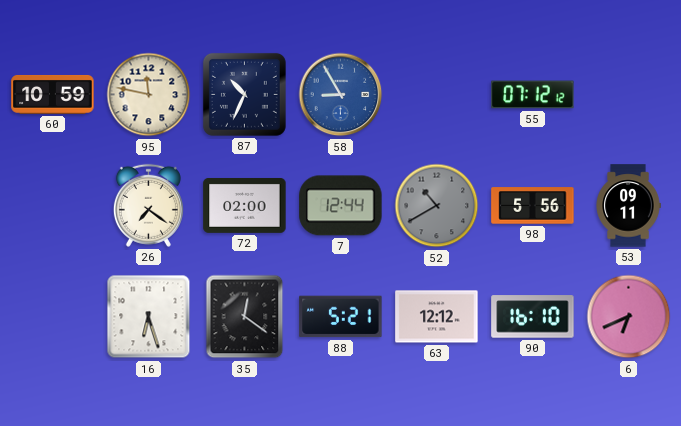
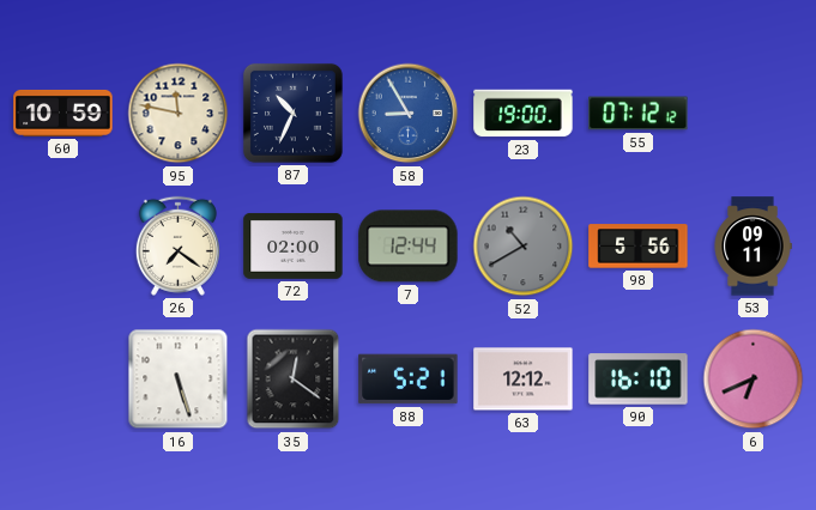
23: none -> 19:00
16: 6:27 -> 5:27
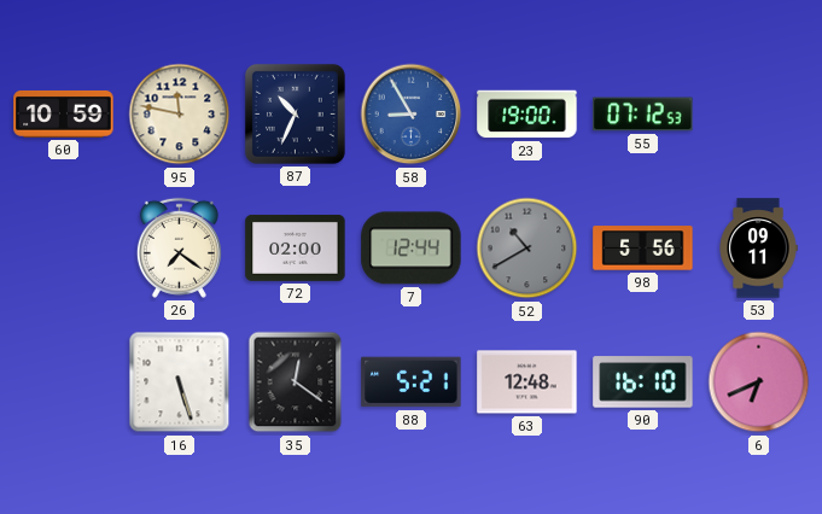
55: 07:12:12 -> 07:12:53
63: 12:12 -> 12:48
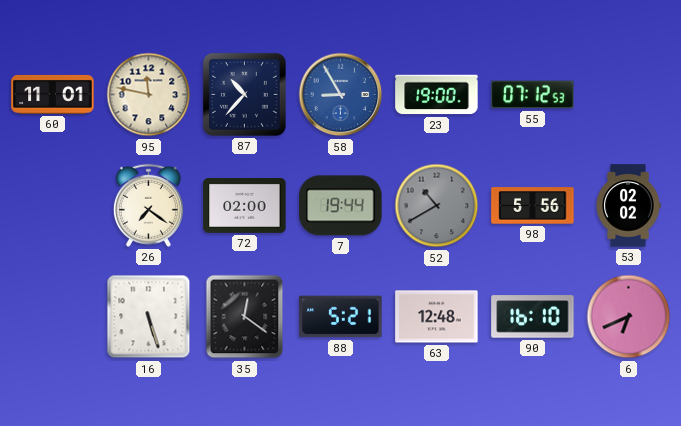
60: 10:59 -> 11:01
87: 10:34 -> 10:37
7: 12:44 -> 19:44
53: 09:11 -> 02:02
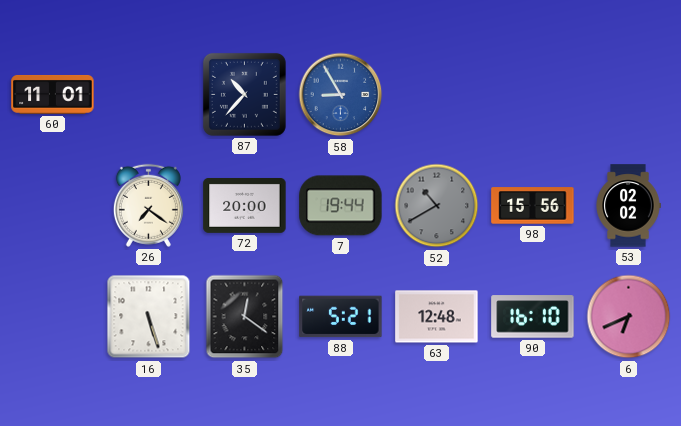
95: 11:47 -> none
23: 19:00 -> none
55: 07:12 -> none
72: 02:00 -> 20:00
98: 5:56 -> 15:56
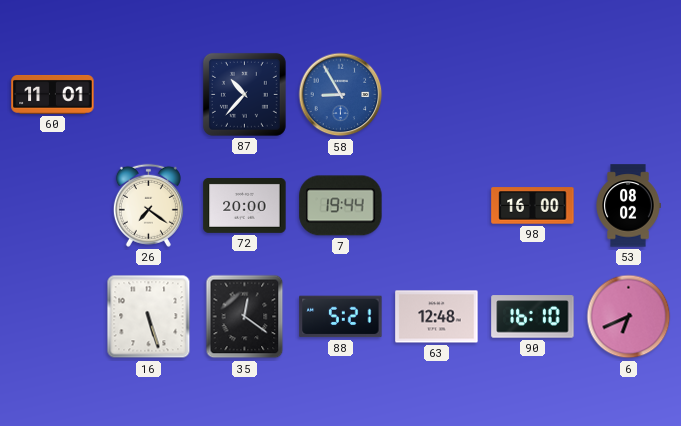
52: 10:40 -> none
98: 15:56 -> 16:00
53: 02:02 -> 08:02
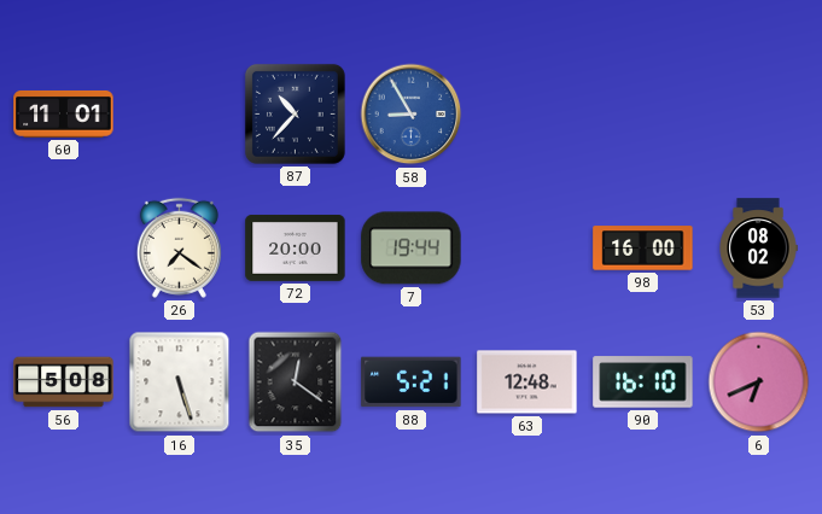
56: none -> 5:08
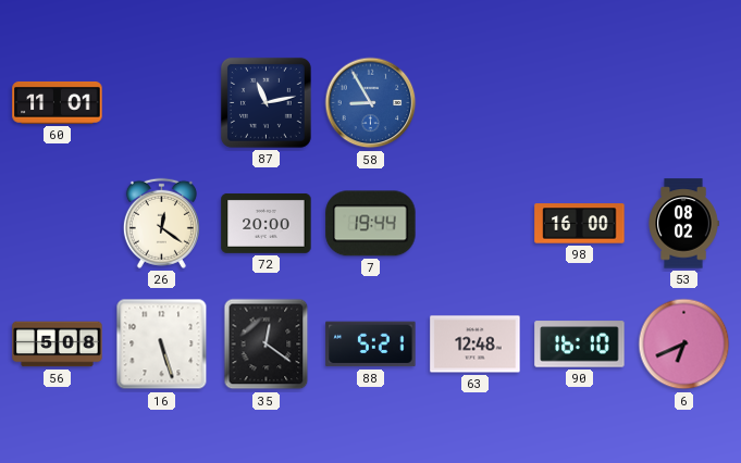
87: 10:37 -> 11:13
26: 7:21 -> 12:21
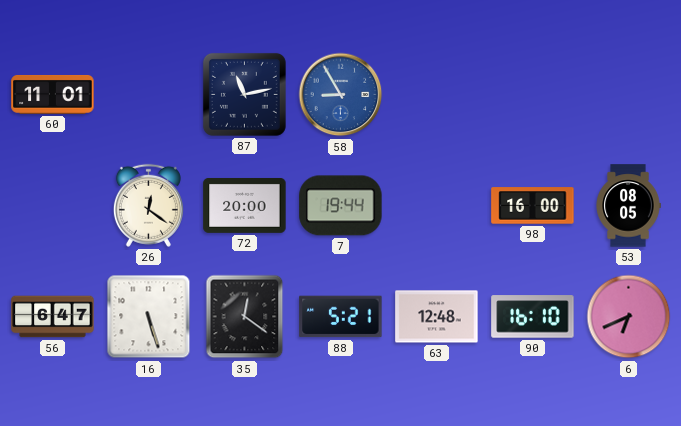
53: 08:02 -> 08:05
56: 5:08 -> 6:47
